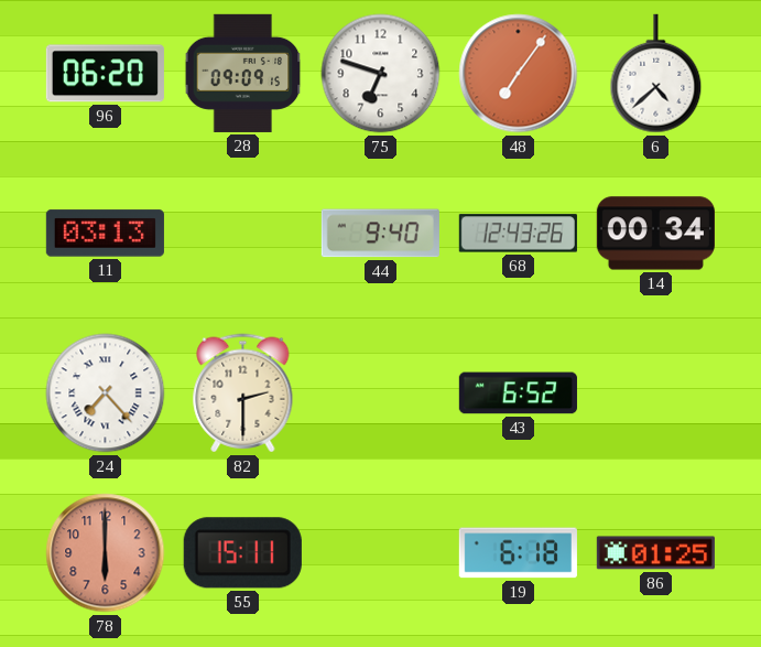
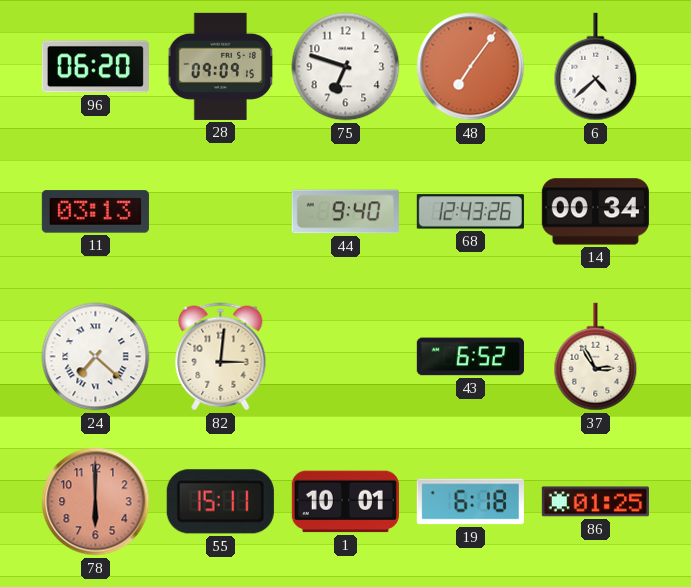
24: 7:23 -> 7:22
82: 2:30 -> 3:01
37: none -> 2:55
1: none -> 10:01
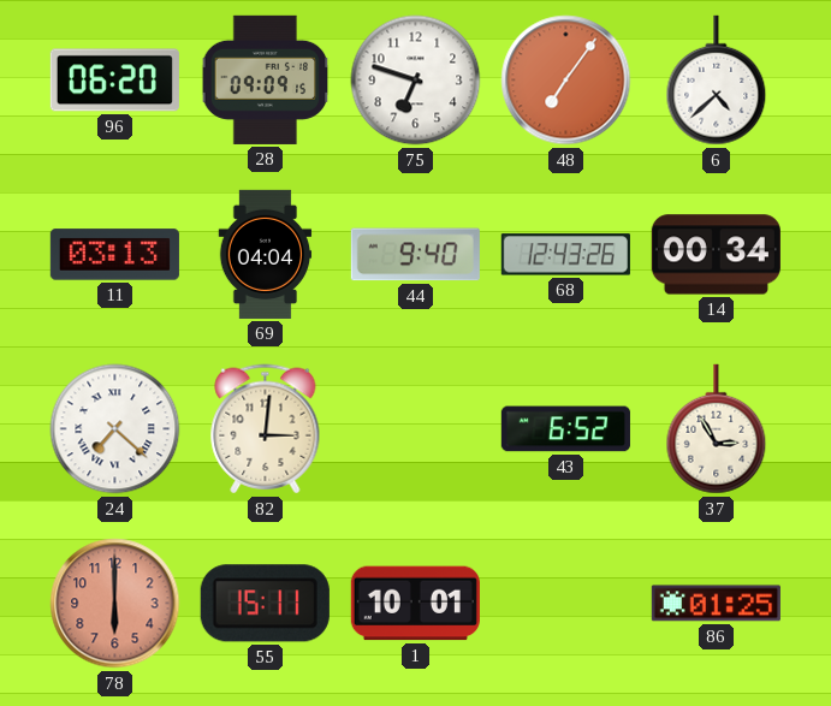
69: none -> 04:04
19: 6:18 -> none
